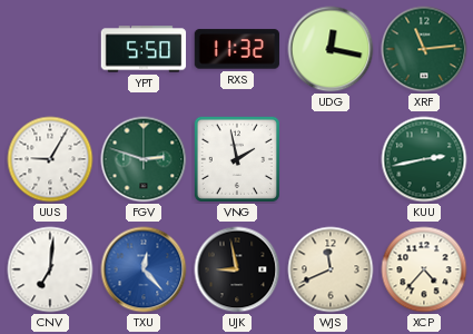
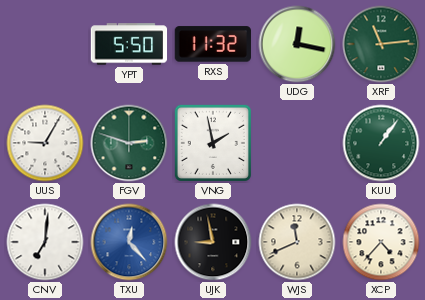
KUU: 2:43 -> 1:06
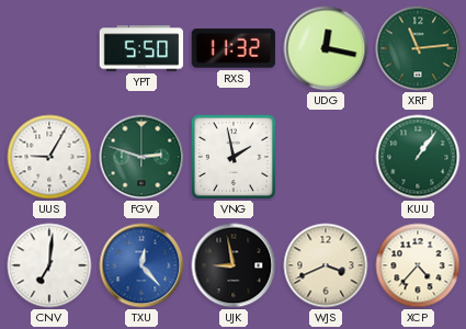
WJS: 11:41 -> 3:41
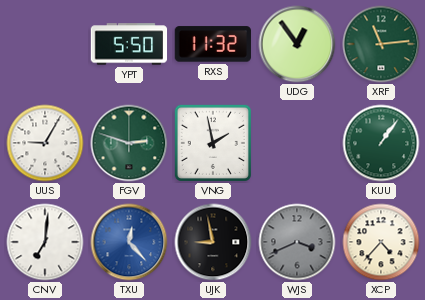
UDG: 12:17 -> 12:54
WJS dial: cream -> grey
